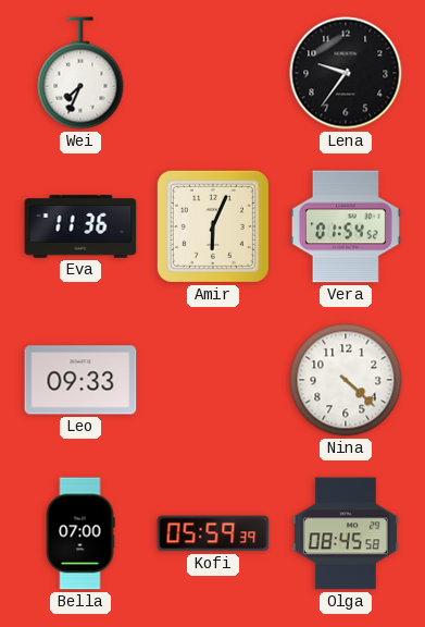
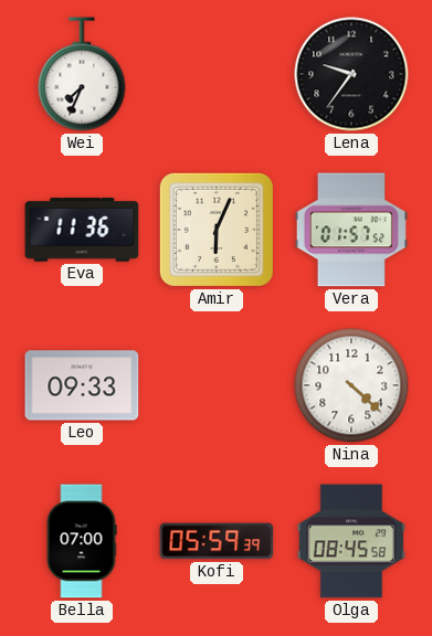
Vera: 01:54 -> 01:57
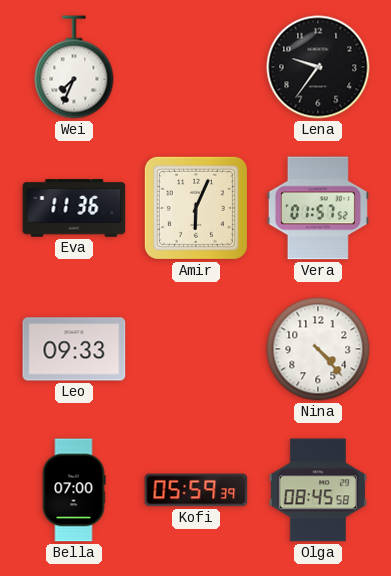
Nina: 4:22 -> 4:23
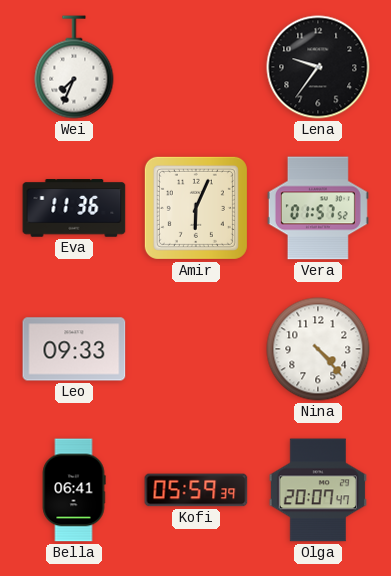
Bella: 07:00 -> 06:41
Olga: 08:45 -> 20:07
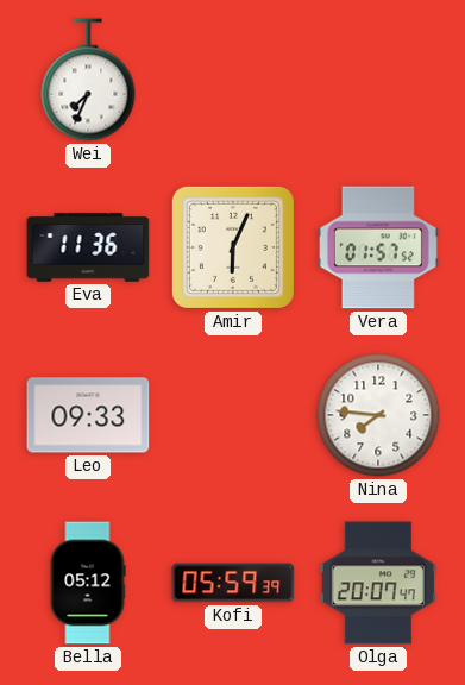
Lena: 9:36 -> none
Nina: 4:23 -> 7:46
Bella: 06:41 -> 05:12
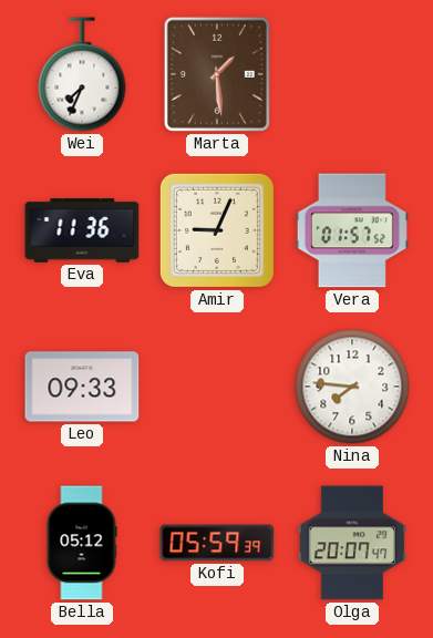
Marta: none -> 1:29
Amir: 6:04 -> 9:04
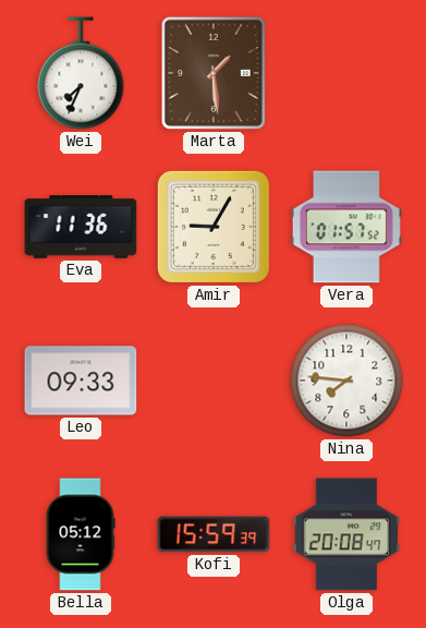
Amir: 9:04 -> 9:05
Kofi: 05:59 -> 15:59
Olga: 20:07 -> 20:08
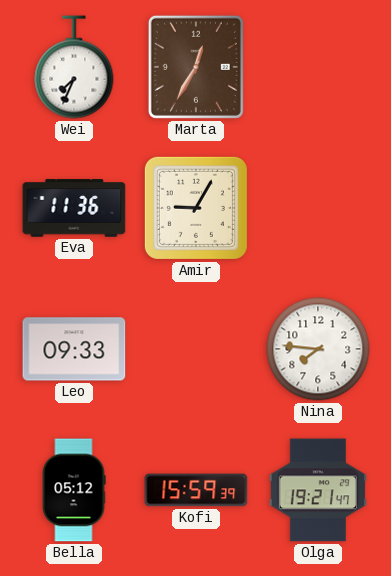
Marta: 1:29 -> 12:35
Vera: 01:57 -> none
Olga: 20:08 -> 19:21
